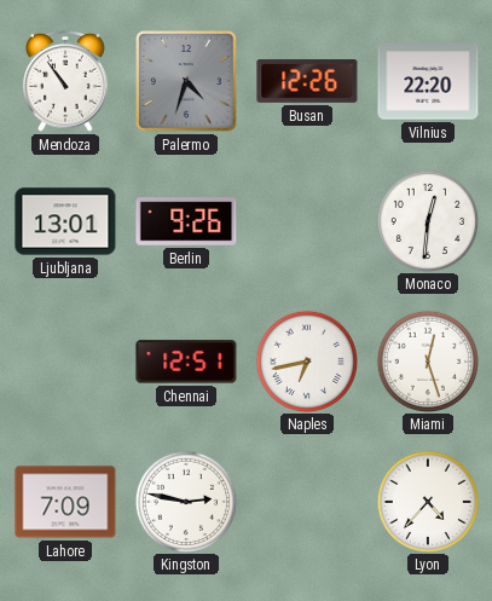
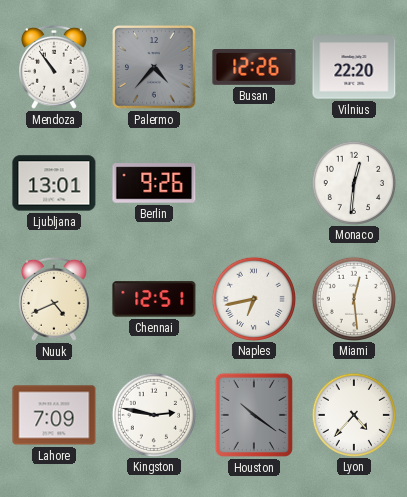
Palermo: 4:33 -> 4:37
Nuuk: none -> 4:41
Miami: 12:27 -> 12:29
Houston: none -> 10:21
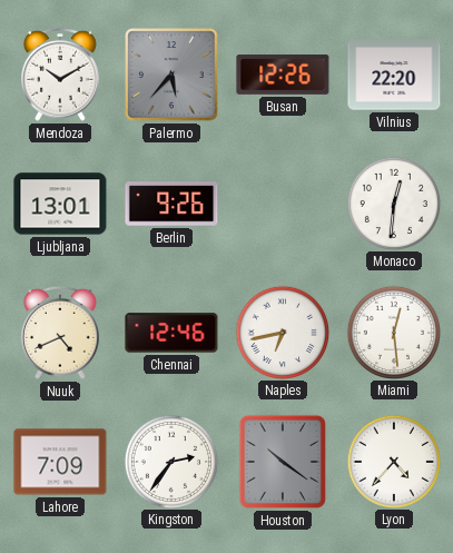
Mendoza: 10:54 -> 10:10
Palermo: 4:37 -> 5:37
Chennai: 12:51 -> 12:46
Kingston: 2:47 -> 2:36
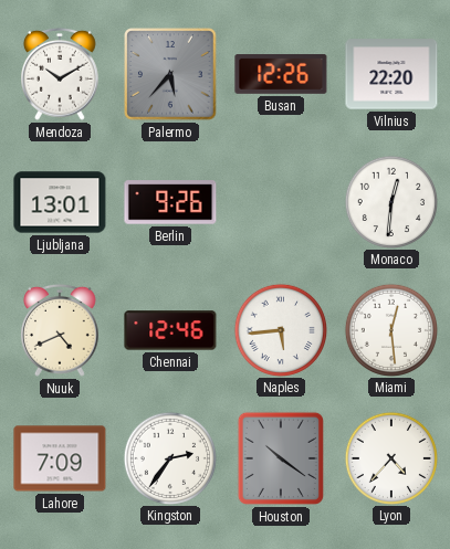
Naples: 6:43 -> 5:44
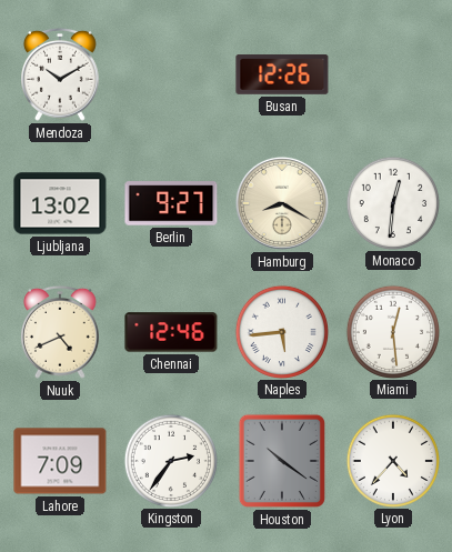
Palermo: 5:37 -> none
Vilnius: 22:20 -> none
Ljubljana: 13:01 -> 13:02
Berlin: 9:26 -> 9:27
Hamburg: none -> 8:20
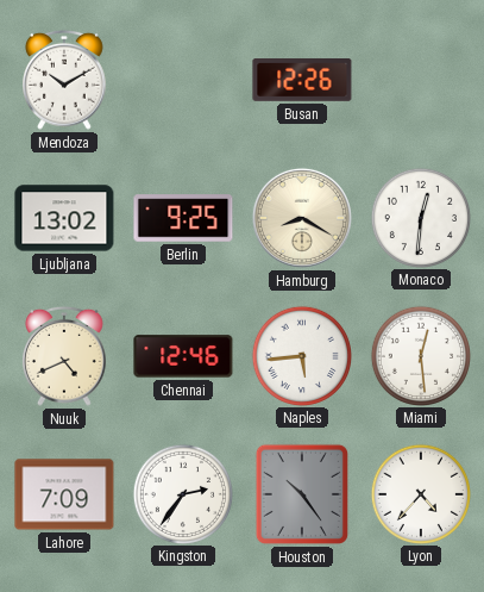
Berlin: 9:27 -> 9:25
Houston: 10:21 -> 10:24
